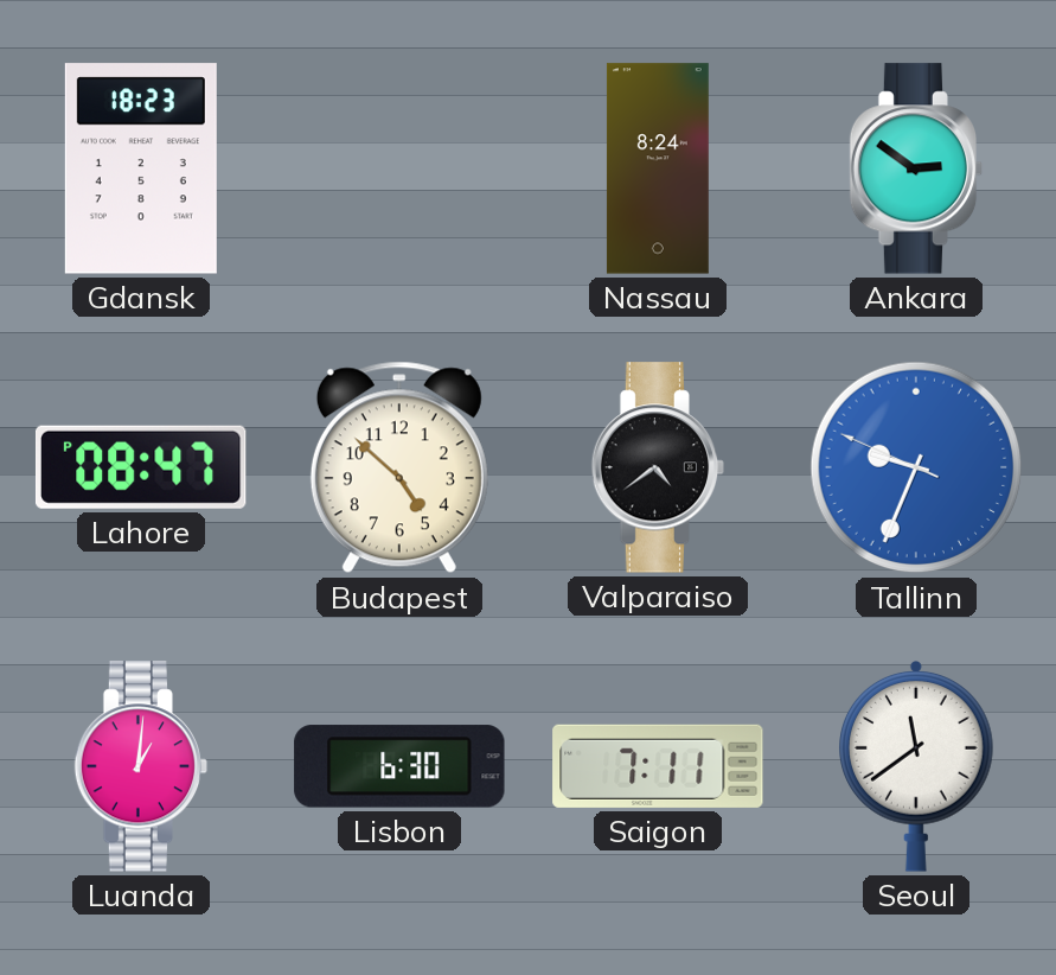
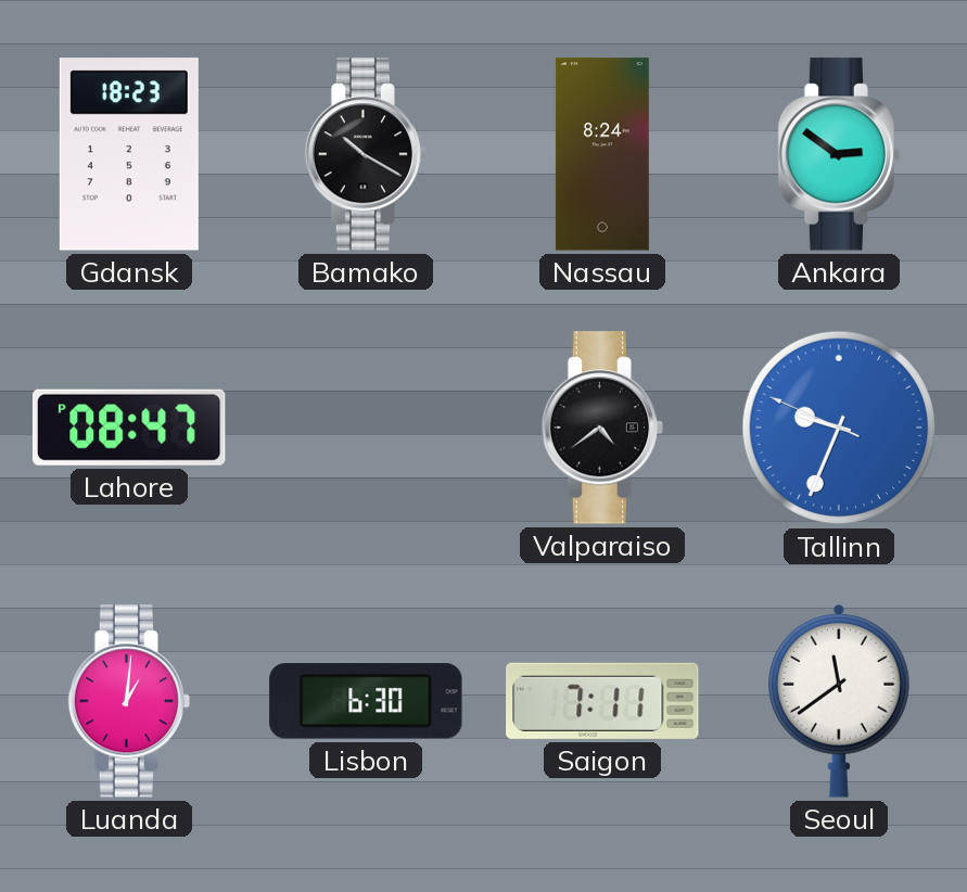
Bamako: none -> 10:20
Budapest: 4:52 -> none
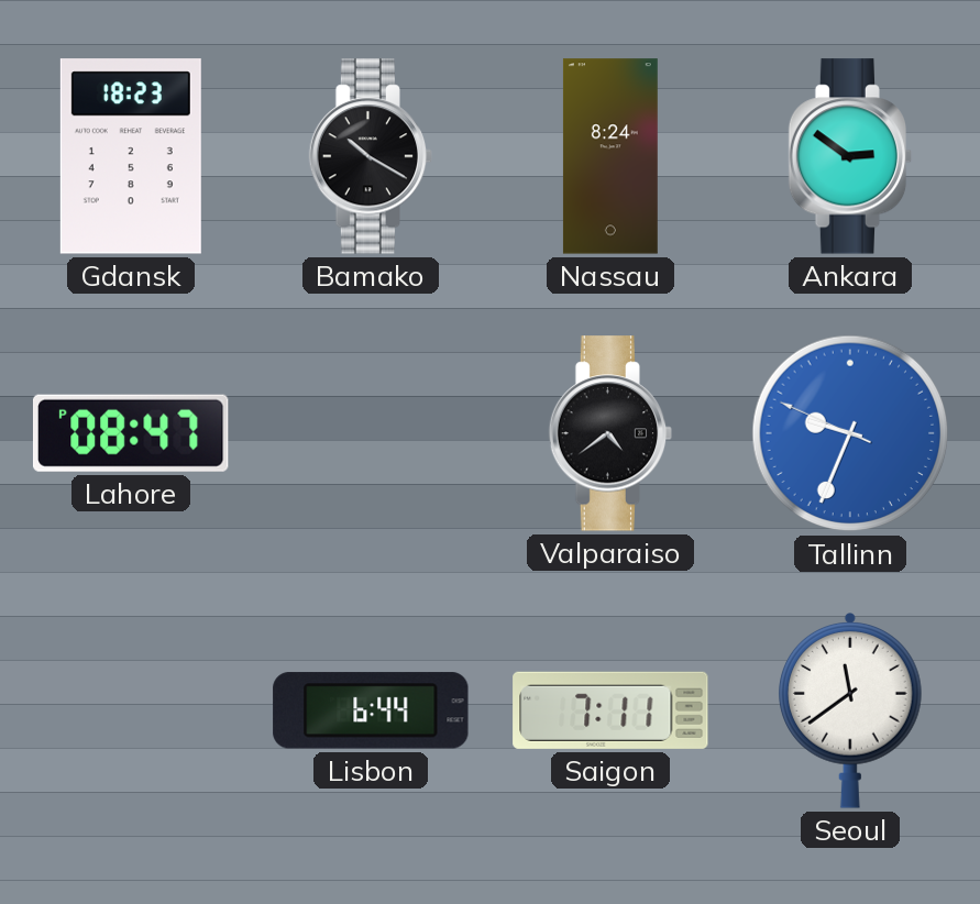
Luanda: 1:01 -> none
Lisbon: 6:30 -> 6:44
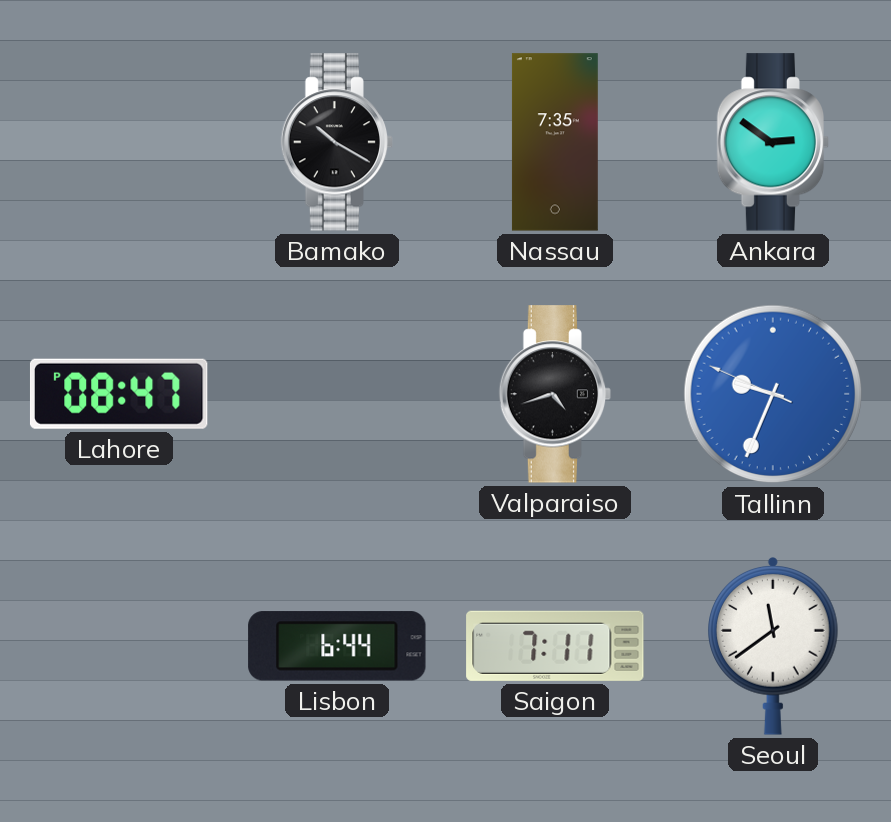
Gdansk: 18:23 -> none
Nassau: 8:24 -> 7:35
Valparaiso: 4:39 -> 4:42
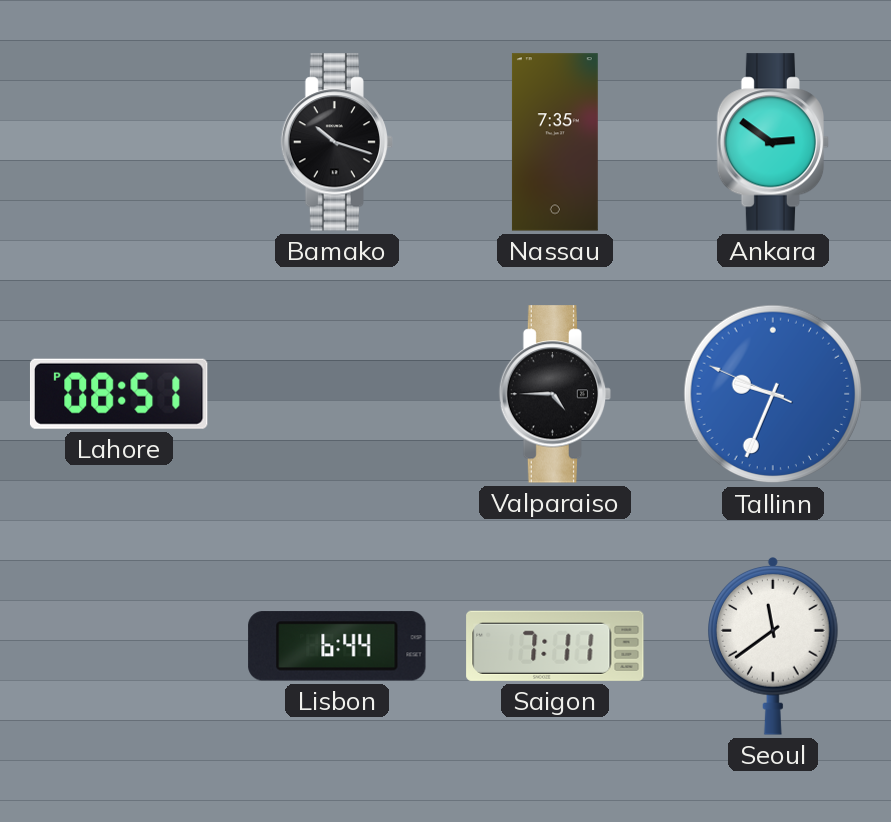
Bamako: 10:20 -> 10:18
Lahore: 08:47 -> 08:51
Valparaiso: 4:42 -> 4:45
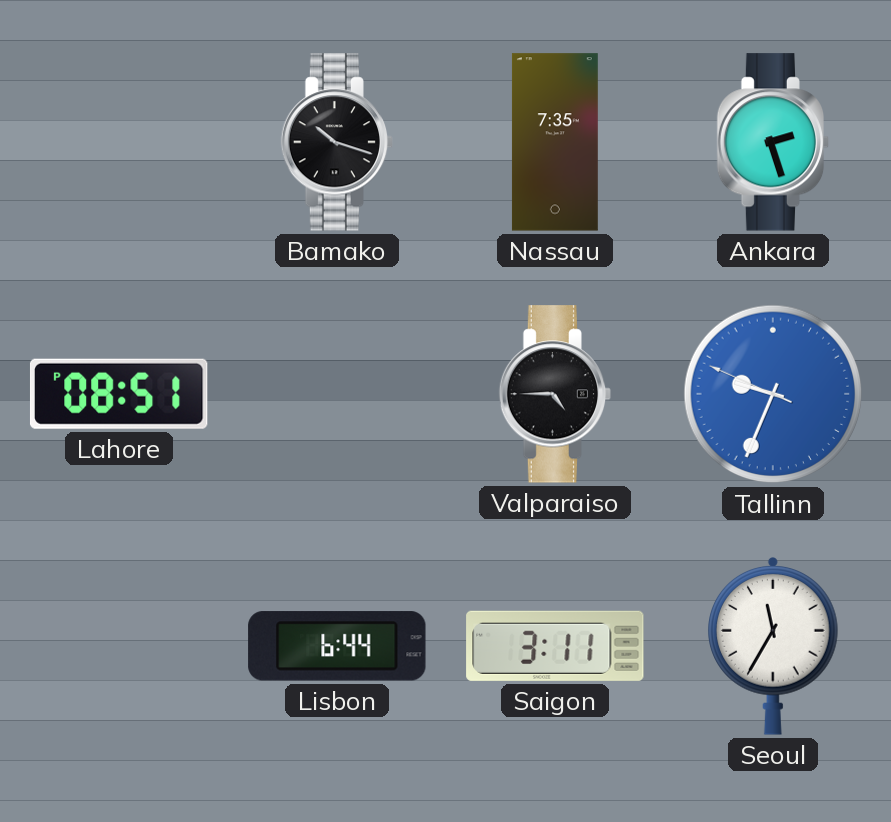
Ankara: 2:51 -> 2:27
Saigon: 7:11 -> 3:11
Seoul: 11:39 -> 11:35
